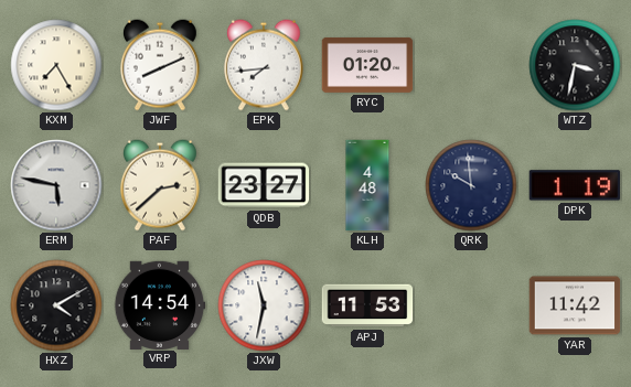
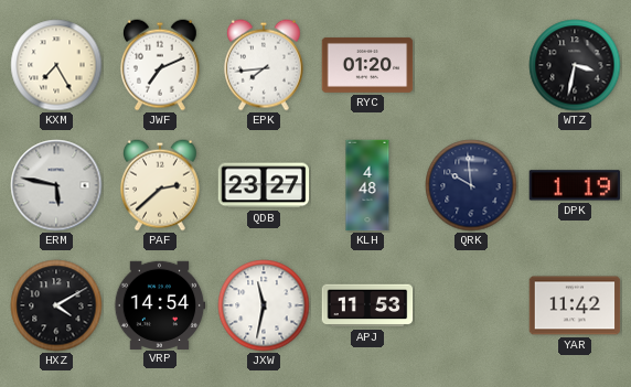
JWF: 8:11 -> 7:11
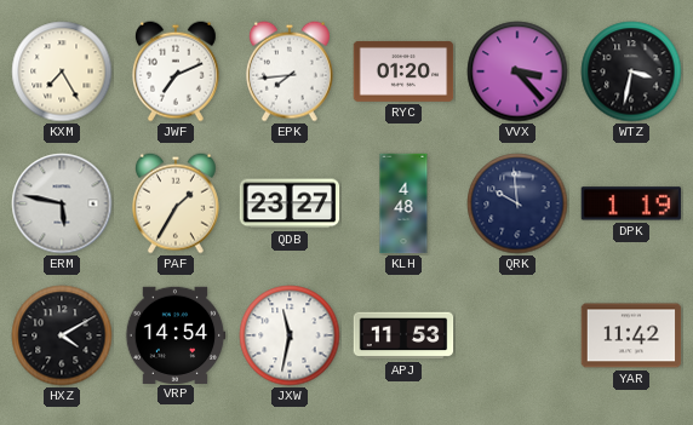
VVX: none -> 3:23
PAF: 2:38 -> 1:35
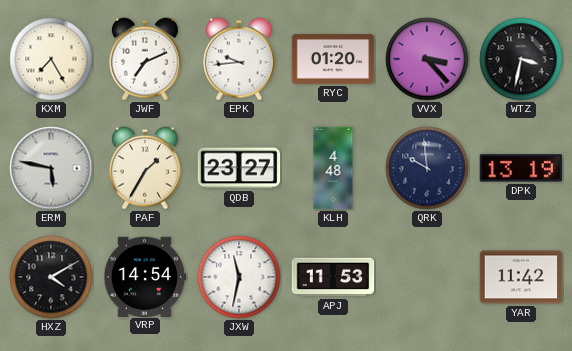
EPK: 7:44 -> 9:44
DPK: 1:19 -> 13:19
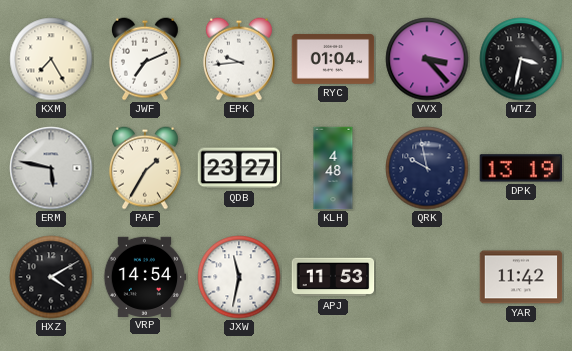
RYC: 01:20 -> 01:04
QRK: 9:59 -> 9:58
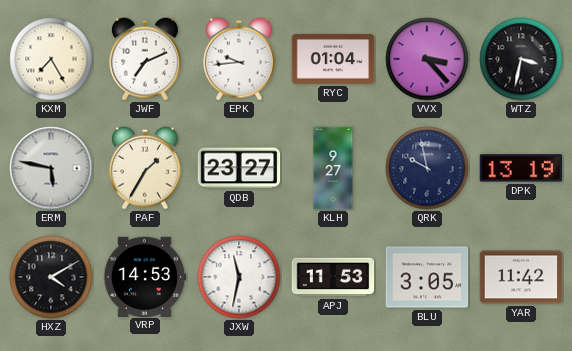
KLH: 4:48 -> 9:27
VRP: 14:54 -> 14:53
BLU: none -> 3:05
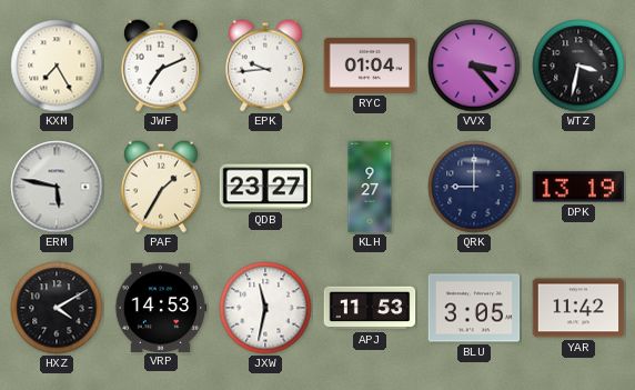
QRK: 9:58 -> 9:00
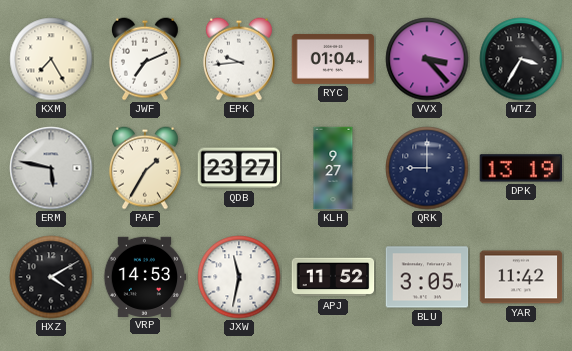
WTZ: 3:32 -> 3:35
APJ: 11:53 -> 11:52
